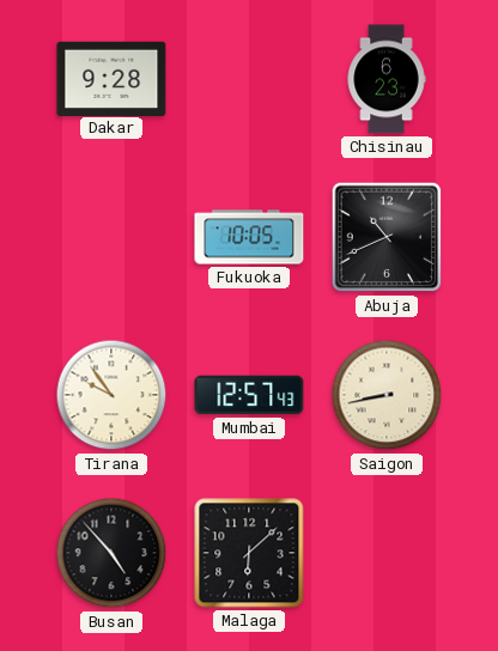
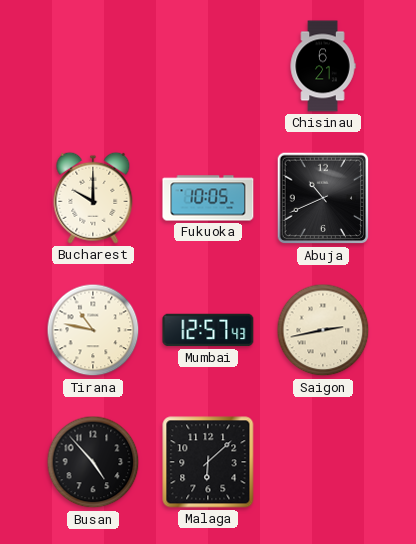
Dakar: 9:28 -> none
Chisinau: 6:23 -> 6:21
Bucharest: none -> 10:00
Tirana: 9:54 -> 10:47
Saigon: 8:43 -> 2:43
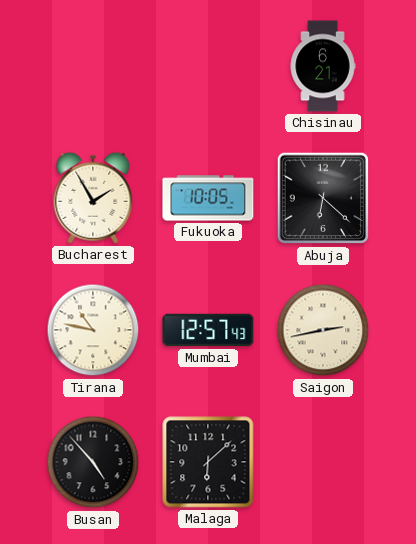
Bucharest: 10:00 -> 1:55
Abuja: 10:41 -> 6:22
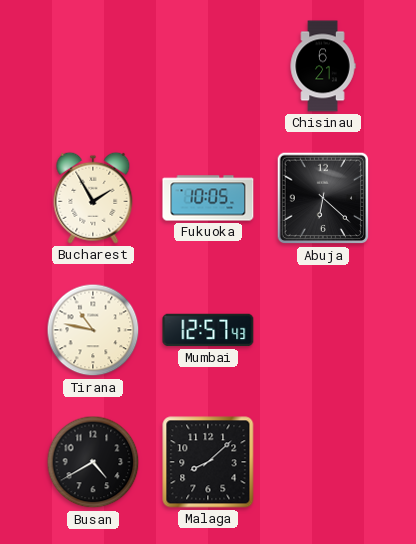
Saigon: 2:43 -> none
Busan: 4:53 -> 4:40
Malaga: 6:08 -> 8:08
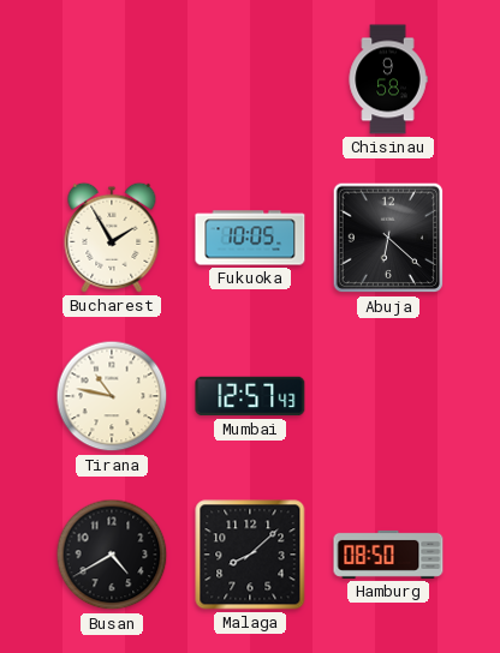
Chisinau: 6:21 -> 9:58
Hamburg: none -> 08:50
